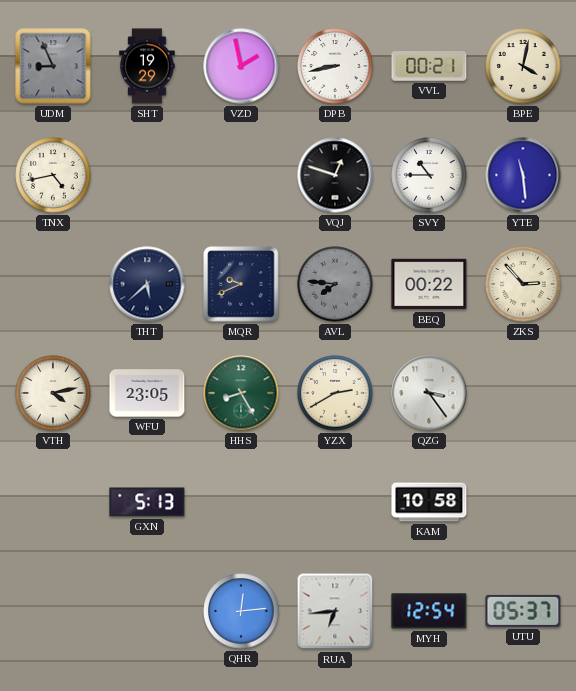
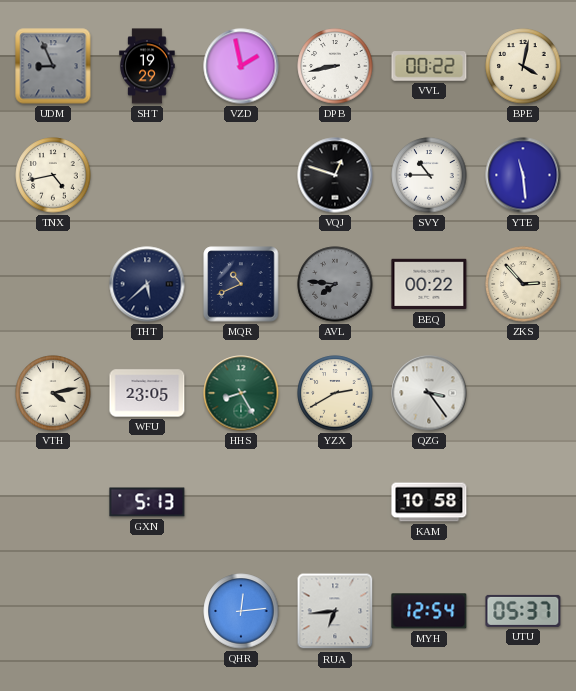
VVL: 00:21 -> 00:22
MQR: 9:41 -> 10:41
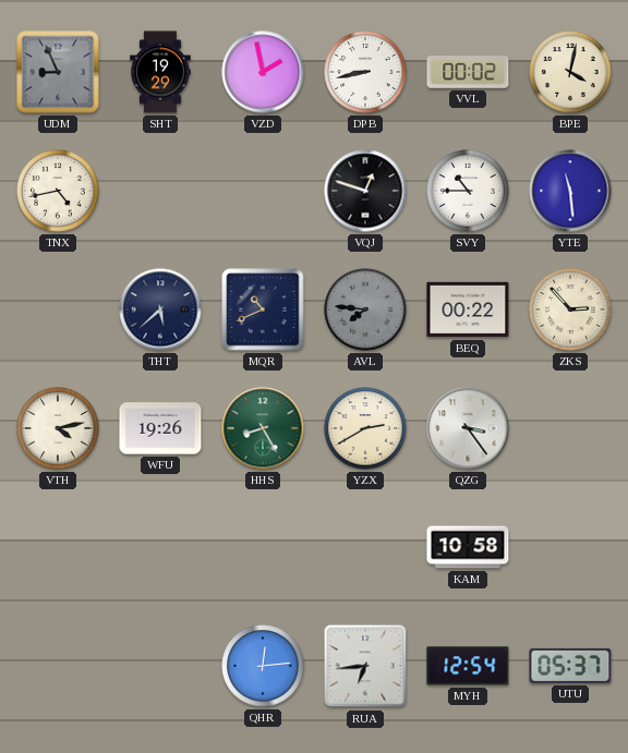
VVL: 00:22 -> 00:02
WFU: 23:05 -> 19:26
GXN: 5:13 -> none
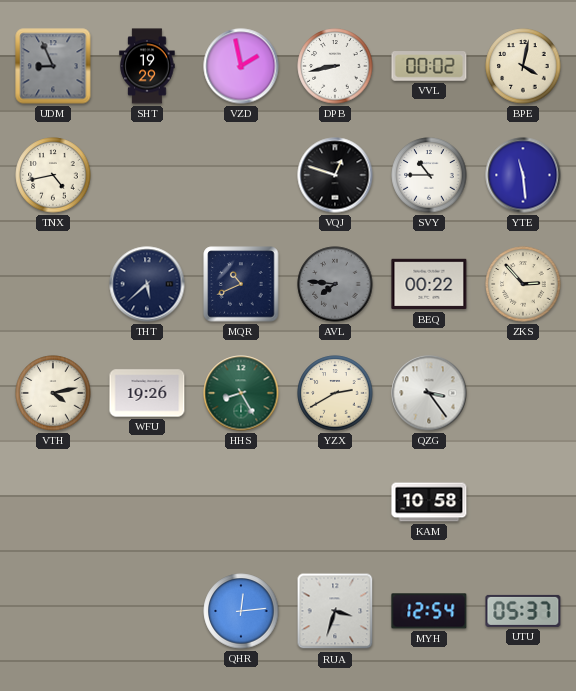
RUA: 6:44 -> 3:33
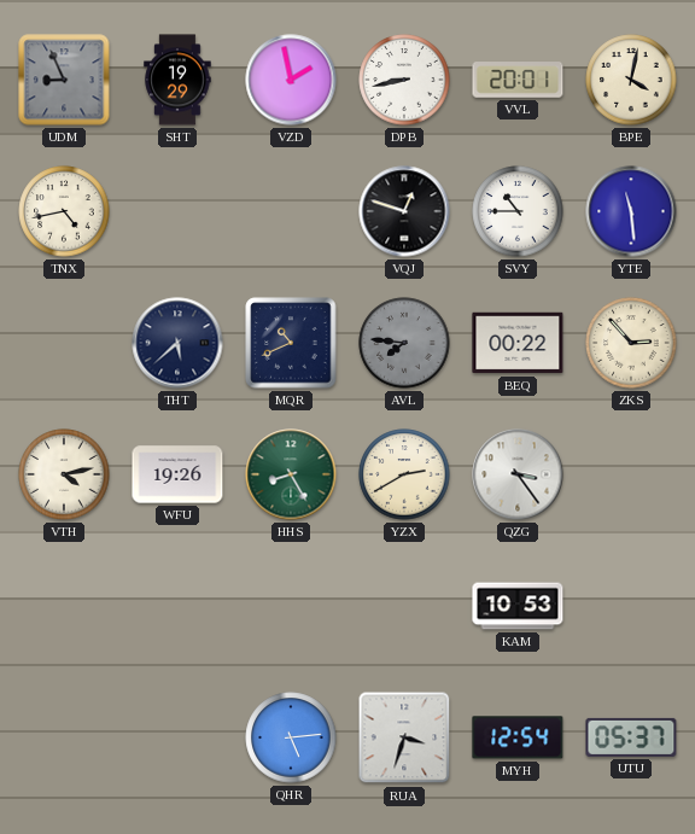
VVL: 00:02 -> 20:01
KAM: 10:58 -> 10:53
QHR: 12:14 -> 5:14
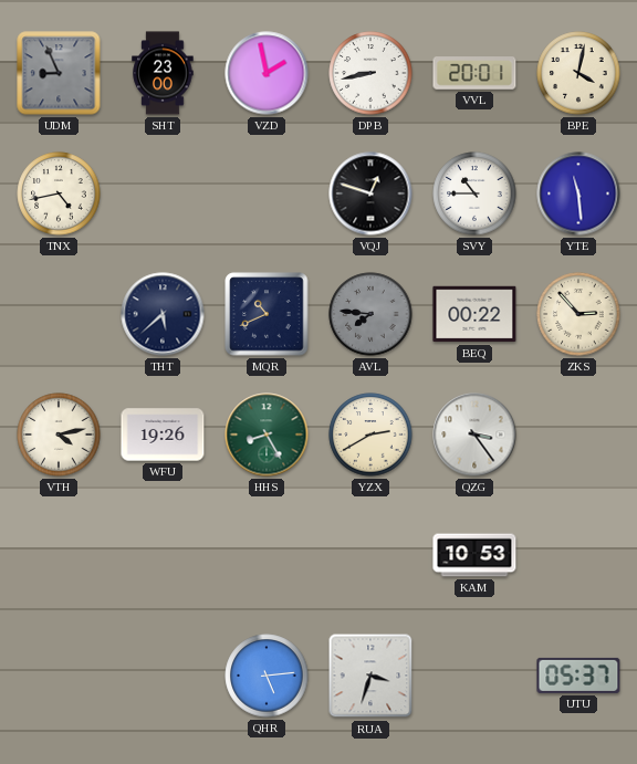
SHT: 19:29 -> 23:00
MYH: 12:54 -> none
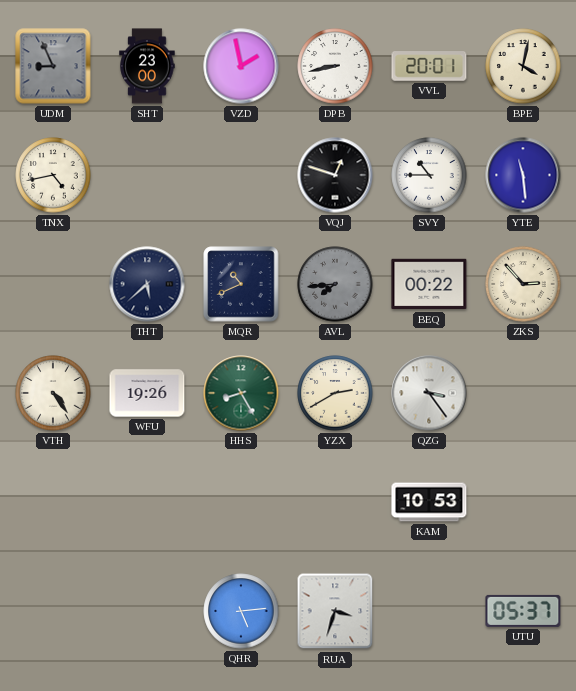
AVL: 7:46 -> 7:44
VTH: 4:13 -> 4:24
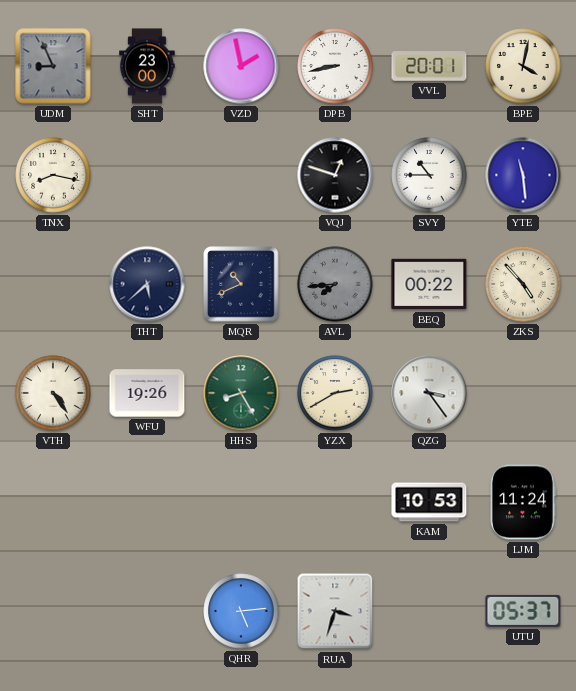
TNX: 4:43 -> 8:17
ZKS: 2:53 -> 4:53
LJM: none -> 11:24
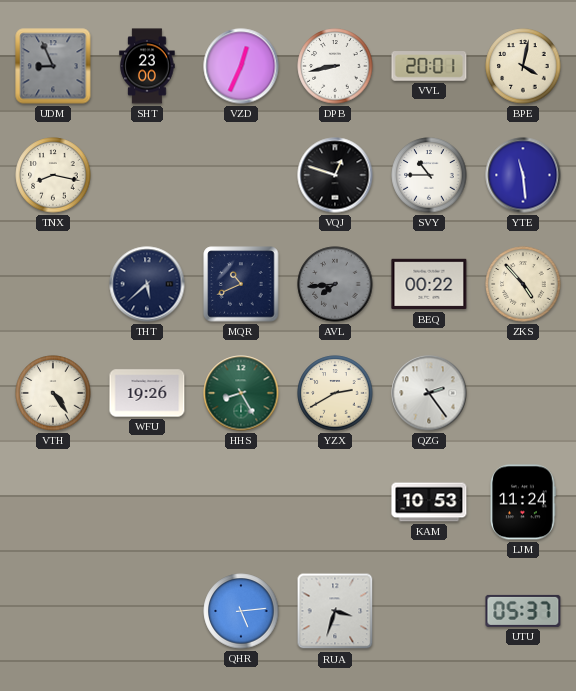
VZD: 1:58 -> 12:34
QZG: 3:24 -> 2:24
